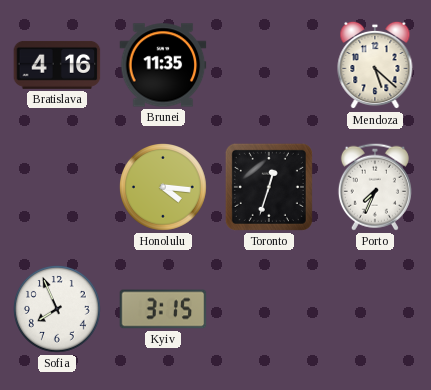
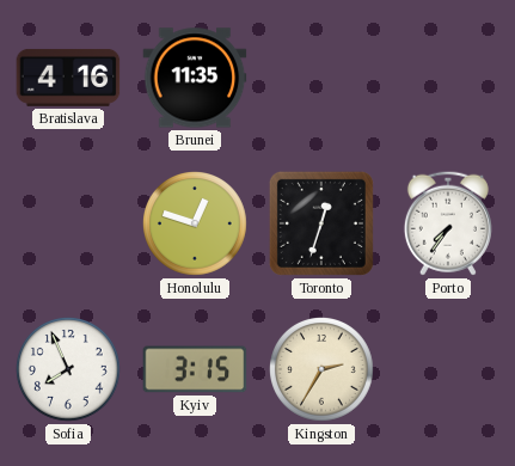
Mendoza: 5:22 -> none
Honolulu: 4:16 -> 12:48
Porto: 7:34 -> 7:36
Kingston: none -> 2:35
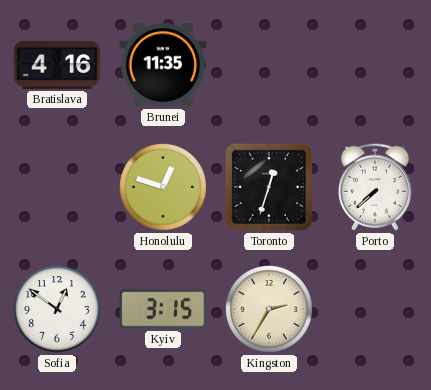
Porto: 7:36 -> 7:38
Sofia: 7:56 -> 12:51
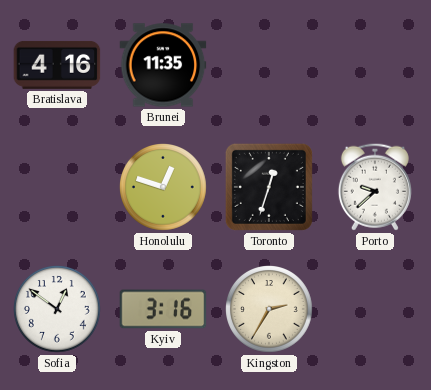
Porto: 7:38 -> 9:38
Kyiv: 3:15 -> 3:16
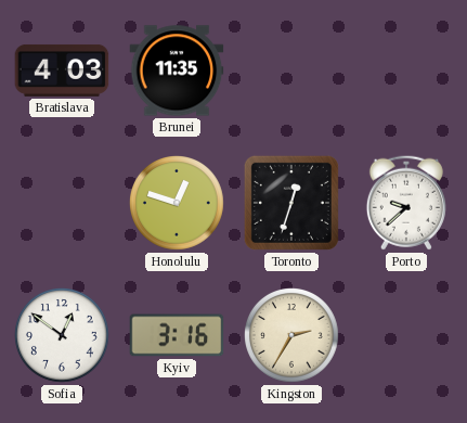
Bratislava: 4:16 -> 4:03
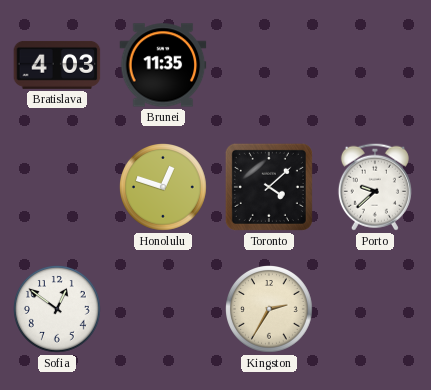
Toronto: 12:33 -> 4:08
Kyiv: 3:16 -> none
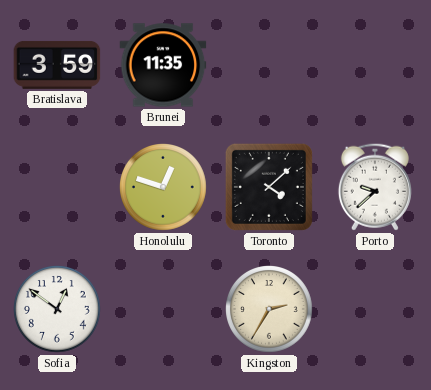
Bratislava: 4:03 -> 3:59
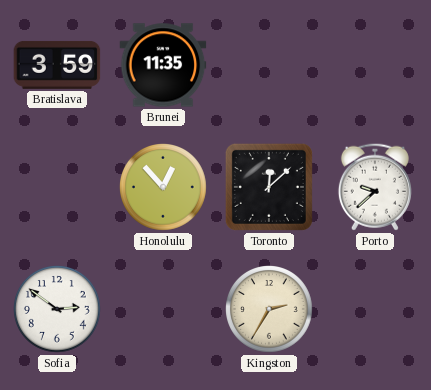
Honolulu: 12:48 -> 12:53
Toronto: 4:08 -> 12:08
Sofia: 12:51 -> 2:51
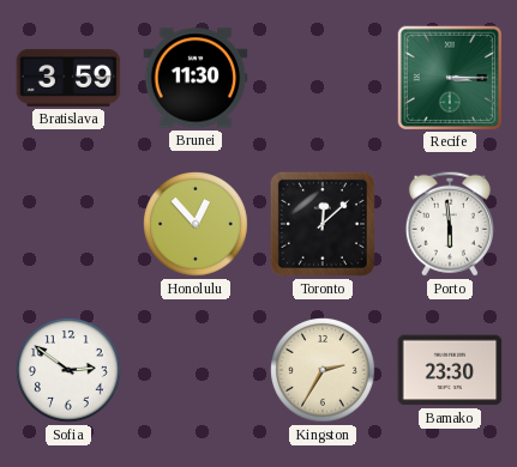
Brunei: 11:35 -> 11:30
Recife: none -> 3:15
Porto: 9:38 -> 5:59
Bamako: none -> 23:30
